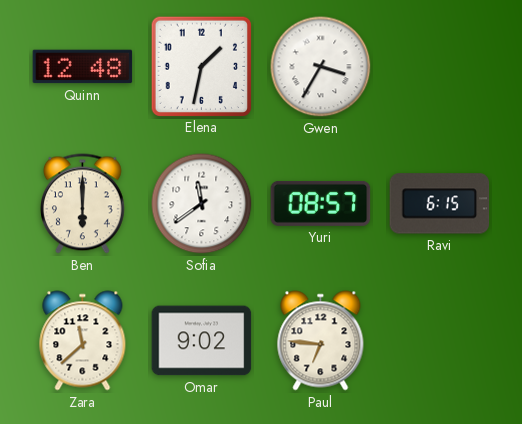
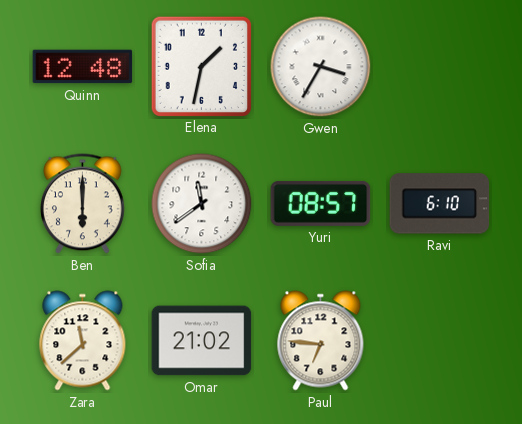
Ravi: 6:15 -> 6:10
Omar: 9:02 -> 21:02
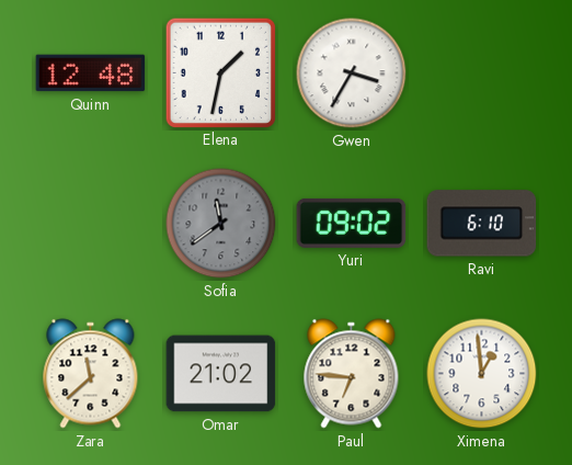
Ben: 6:00 -> none
Sofia dial: white -> grey
Yuri: 08:57 -> 09:02
Ximena: none -> 12:59
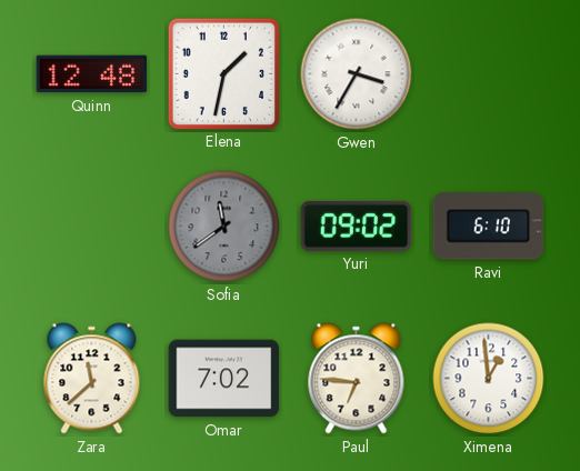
Omar: 21:02 -> 7:02
